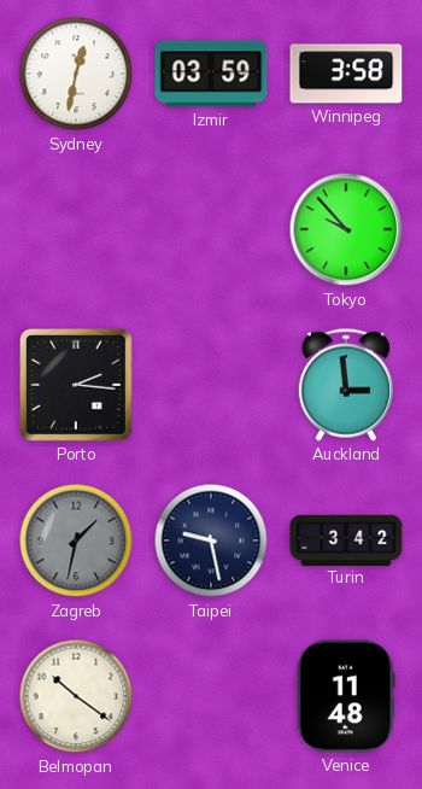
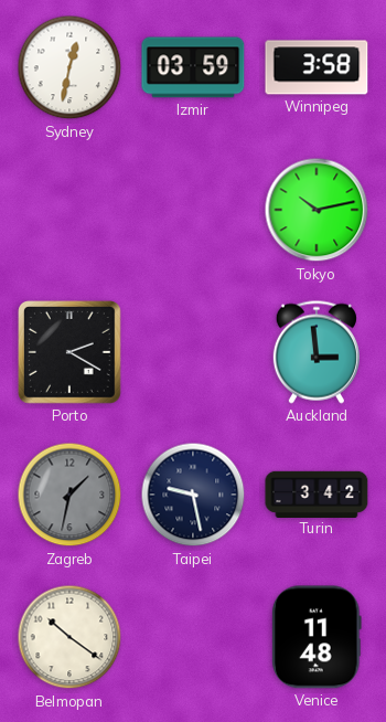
Tokyo: 9:53 -> 10:13
Porto: 2:16 -> 2:20
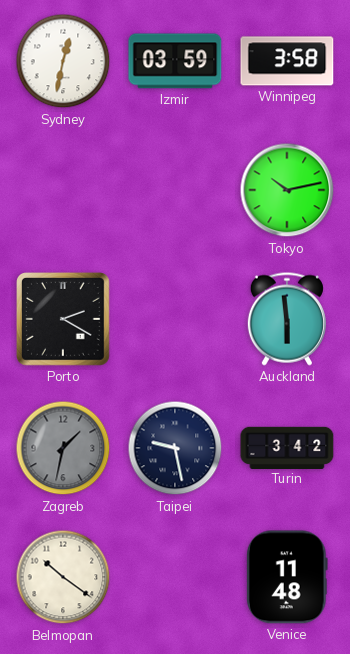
Auckland: 2:59 -> 5:59
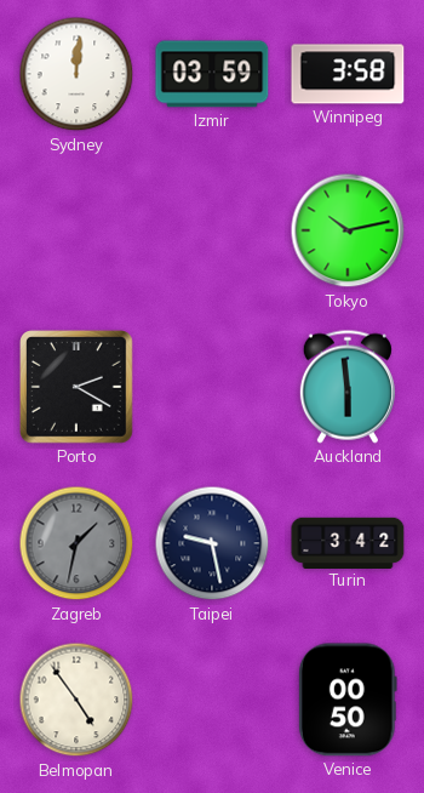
Sydney: 12:32 -> 12:01
Belmopan: 10:21 -> 4:54
Venice: 11:48 -> 00:50
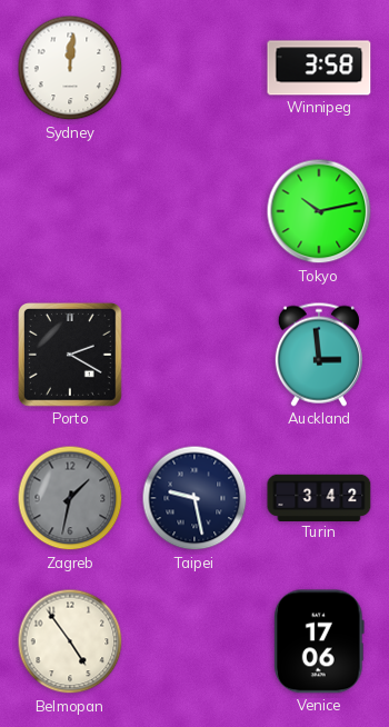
Izmir: 03:59 -> none
Auckland: 5:59 -> 2:59
Venice: 00:50 -> 17:06
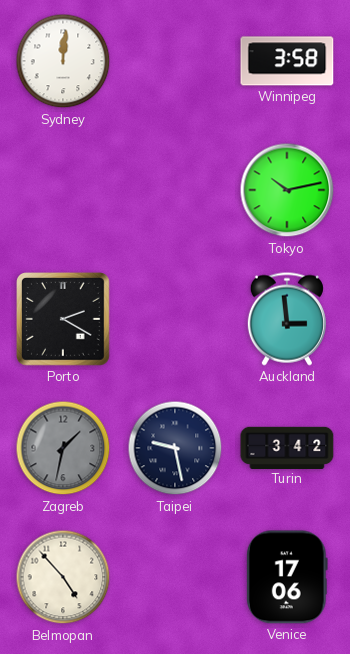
Belmopan: 4:54 -> 4:53
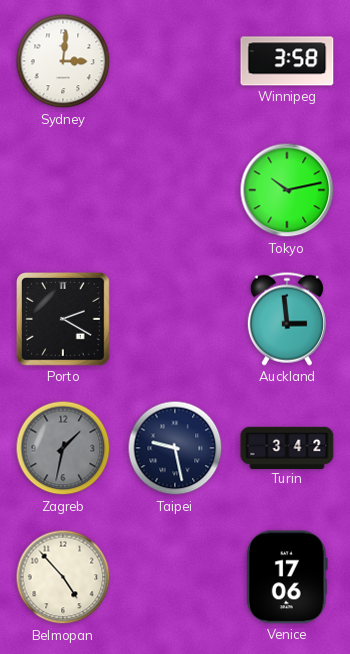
Sydney: 12:01 -> 3:01
